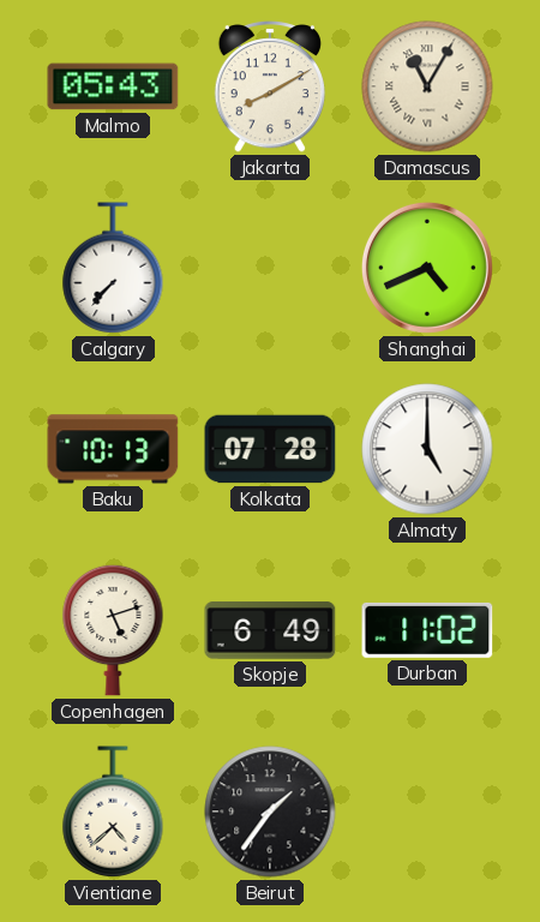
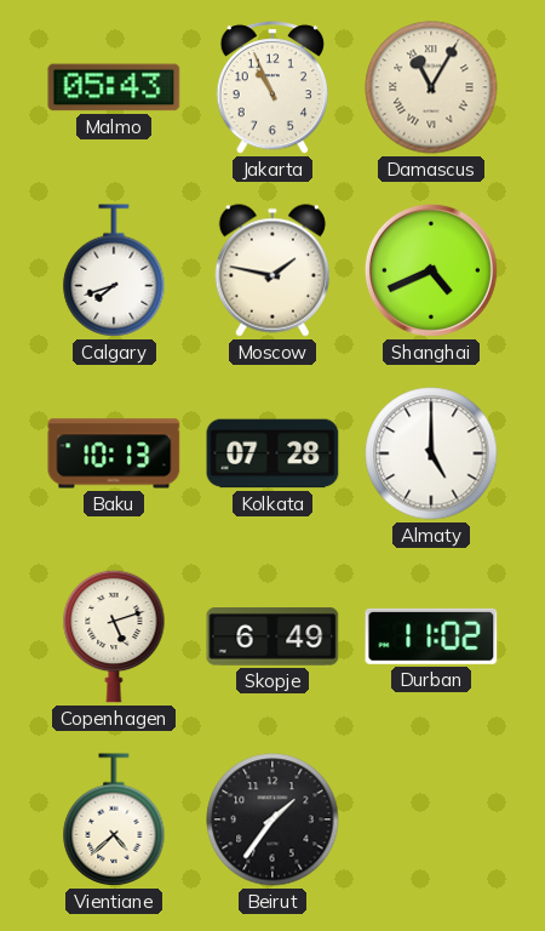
Jakarta: 8:10 -> 10:56
Calgary: 7:37 -> 7:42
Moscow: none -> 1:47
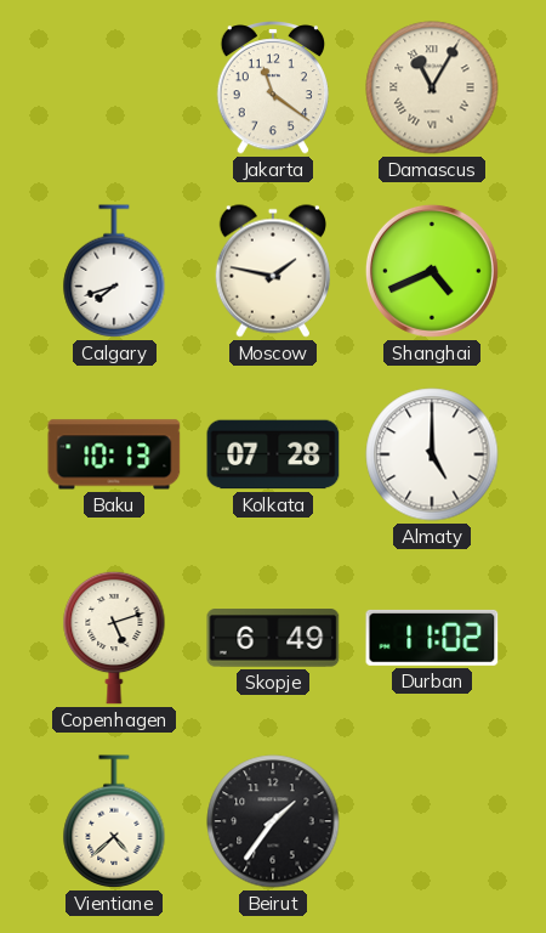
Malmo: 05:43 -> none
Jakarta: 10:56 -> 11:21
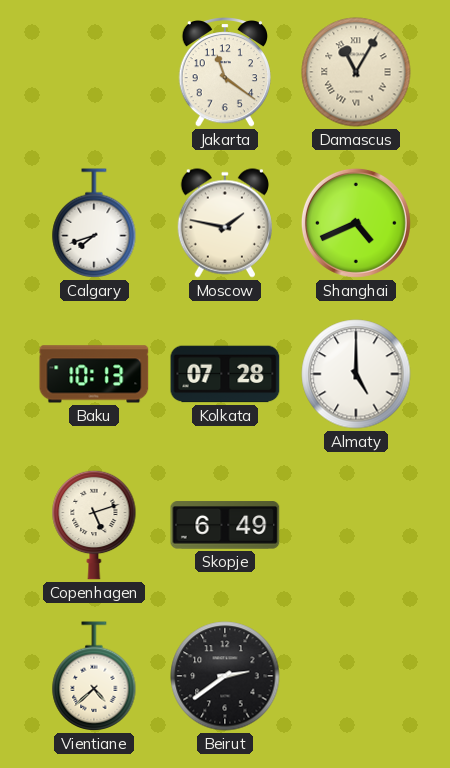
Durban: 11:02 -> none
Beirut: 1:36 -> 2:39
